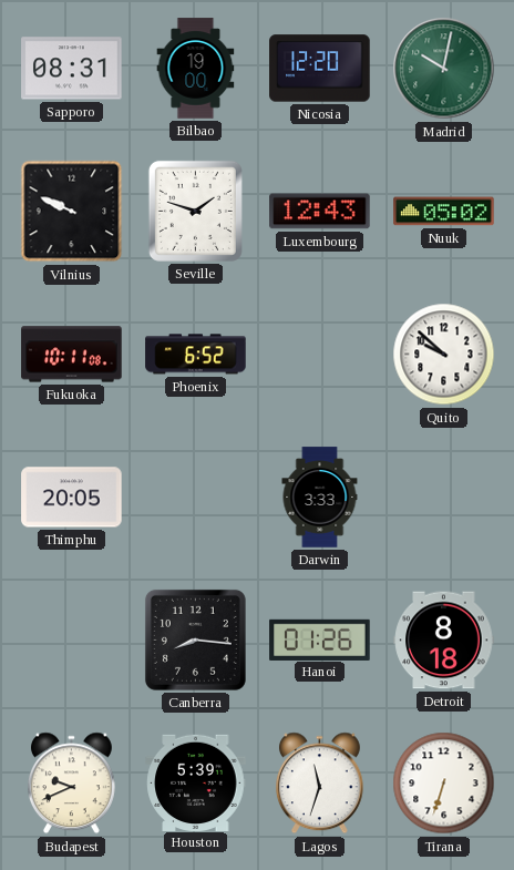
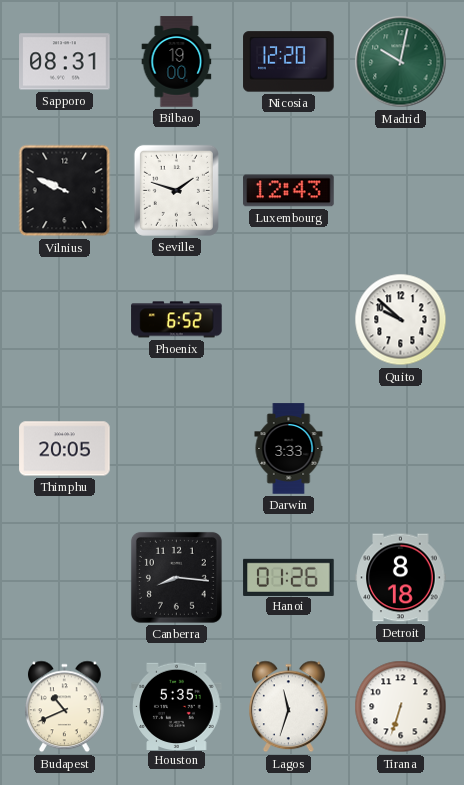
Nuuk: 05:02 -> none
Fukuoka: 10:11 -> none
Budapest: 9:41 -> 10:41
Houston: 5:39 -> 5:35
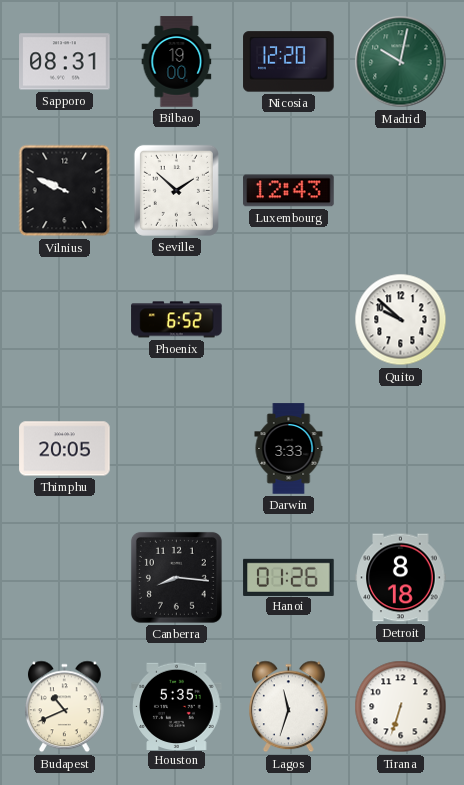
Seville: 1:48 -> 1:52
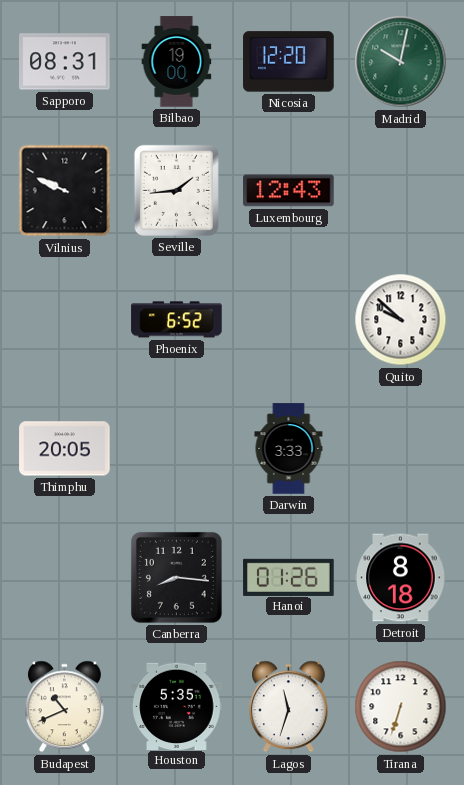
Seville: 1:52 -> 1:44
